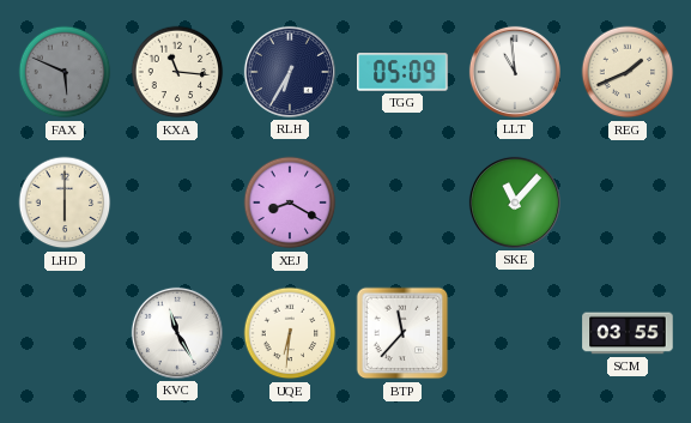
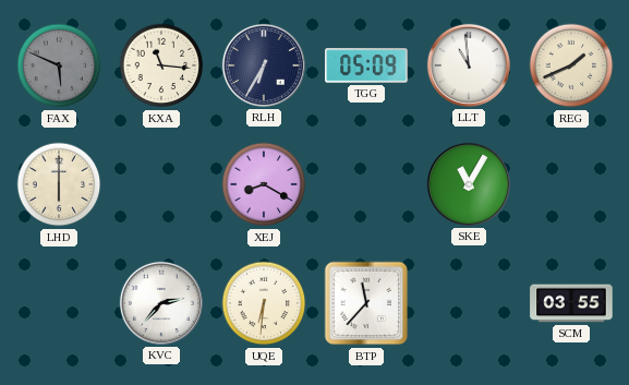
SKE: 11:07 -> 11:05
KVC: 11:25 -> 2:37
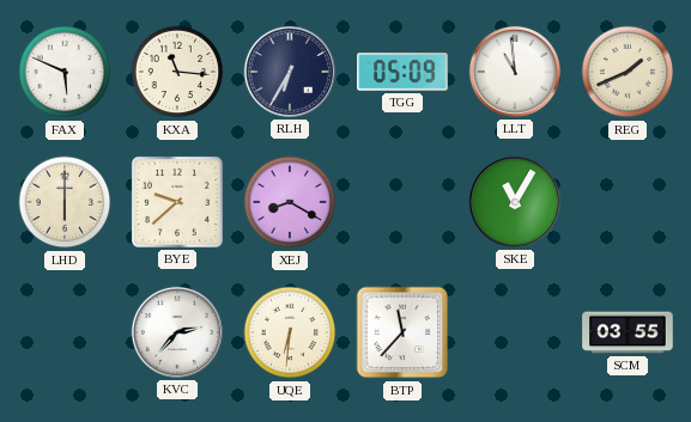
FAX dial: grey -> white
BYE: none -> 9:38
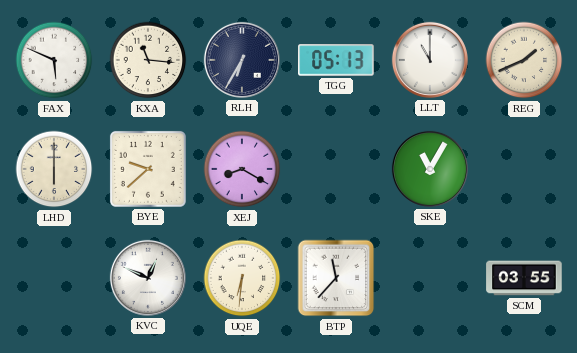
TGG: 05:09 -> 05:13
LLT: 10:59 -> 11:00
KVC: 2:37 -> 12:49
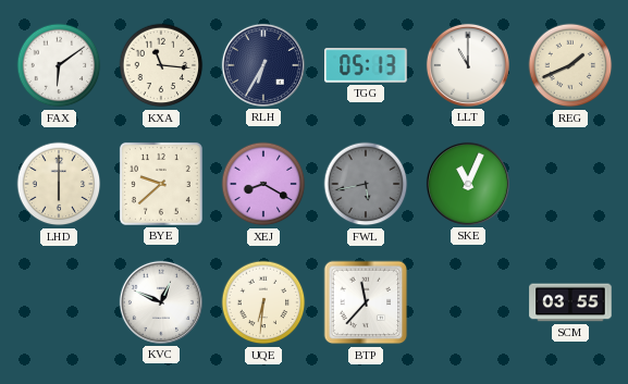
FAX: 5:49 -> 6:09
FWL: none -> 5:43
SKE: 11:05 -> 11:04
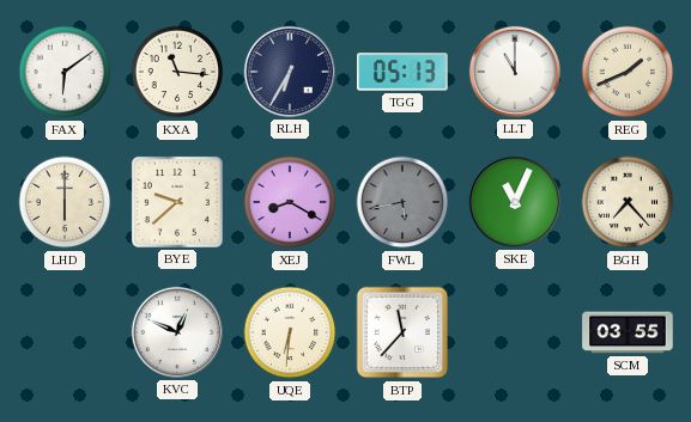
BGH: none -> 7:23
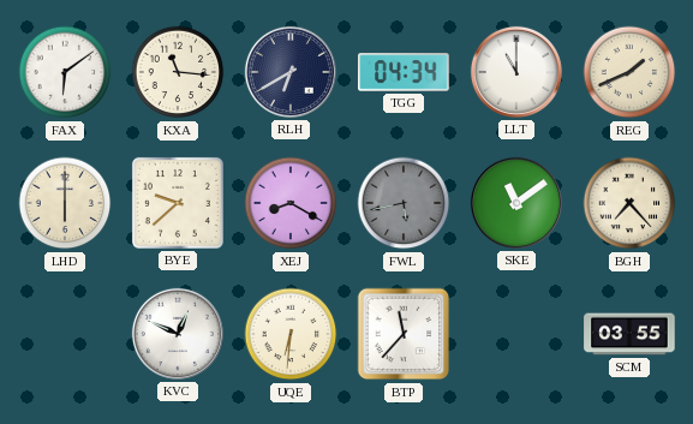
RLH: 6:35 -> 6:40
TGG: 05:13 -> 04:34
SKE: 11:04 -> 11:09
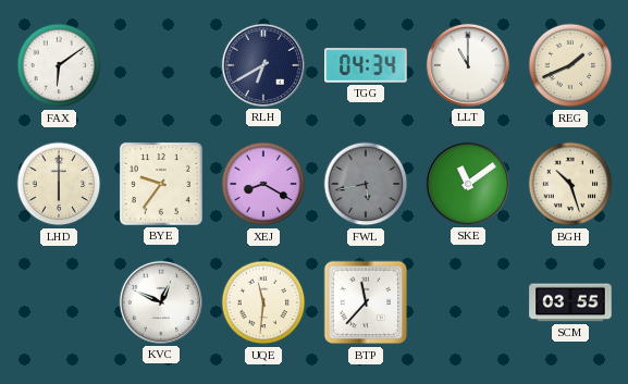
KXA: 11:16 -> none
BYE: 9:38 -> 9:36
BGH: 7:23 -> 10:27
UQE: 6:31 -> 11:31
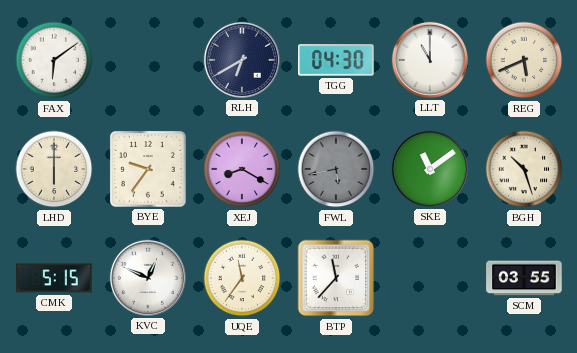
TGG: 04:34 -> 04:30
REG: 1:41 -> 5:41
CMK: none -> 5:15
UQE: 11:31 -> 11:36
